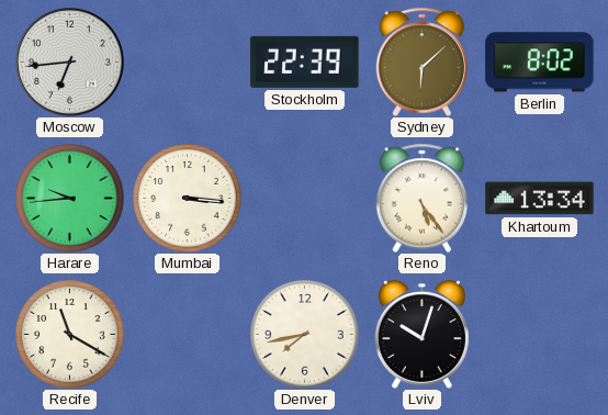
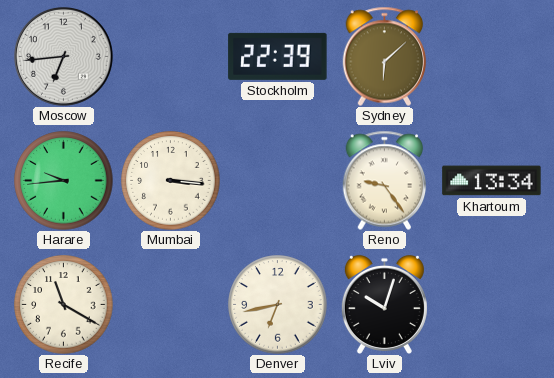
Berlin: 8:02 -> none
Reno: 5:24 -> 9:24
Denver: 7:43 -> 6:43
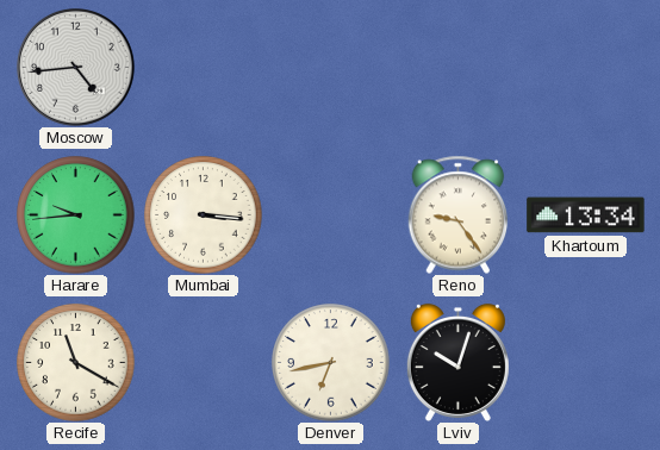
Moscow: 6:44 -> 4:44
Stockholm: 22:39 -> none
Sydney: 6:08 -> none
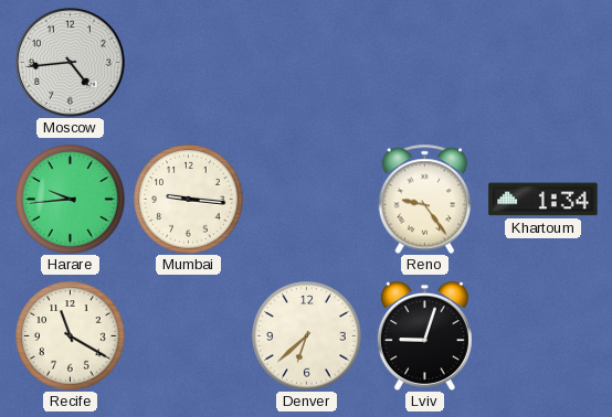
Mumbai: 3:16 -> 9:16
Khartoum: 13:34 -> 1:34
Denver: 6:43 -> 6:38
Lviv: 10:03 -> 9:03
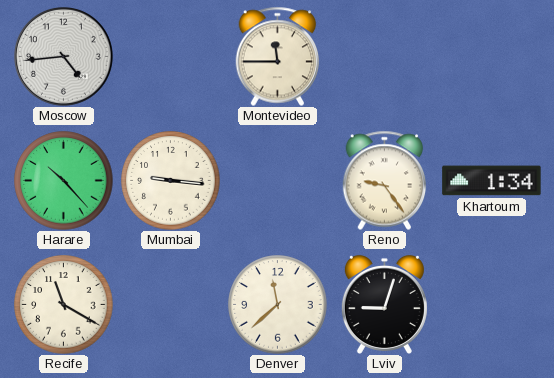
Montevideo: none -> 11:45
Harare: 9:44 -> 10:23
Denver: 6:38 -> 11:38
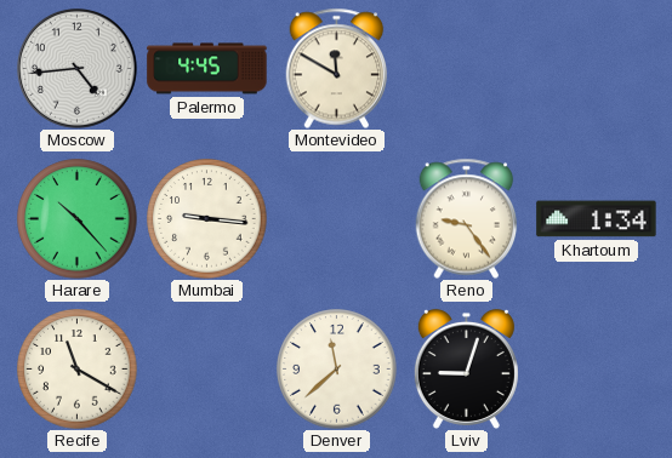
Palermo: none -> 4:45
Montevideo: 11:45 -> 11:50
